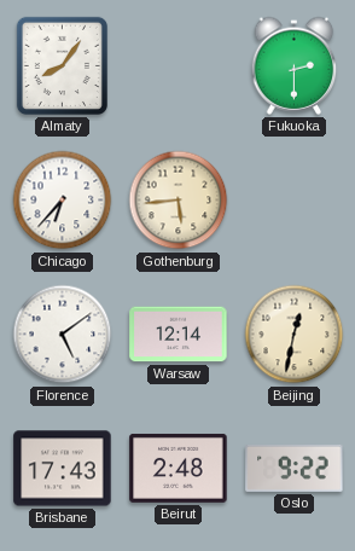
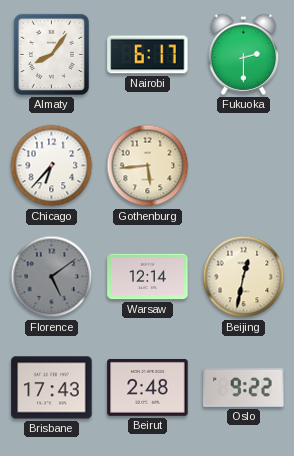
Nairobi: none -> 6:17
Florence dial: white -> grey
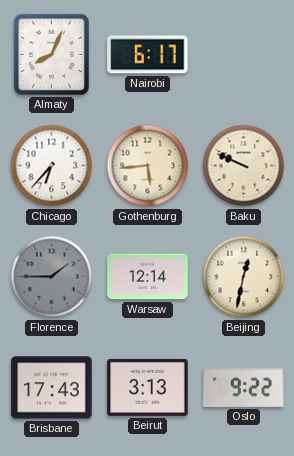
Almaty: 8:06 -> 8:04
Fukuoka: 2:30 -> none
Baku: none -> 9:49
Florence: 5:09 -> 1:45
Beirut: 2:48 -> 3:13
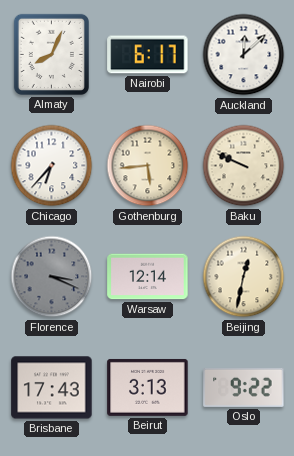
Auckland: none -> 12:08
Florence: 1:45 -> 3:19
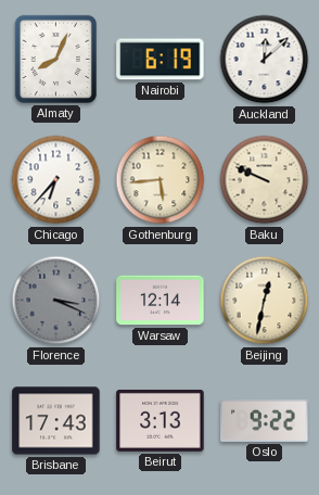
Nairobi: 6:17 -> 6:19
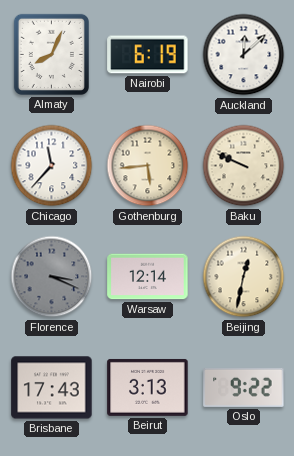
Chicago: 6:37 -> 11:37
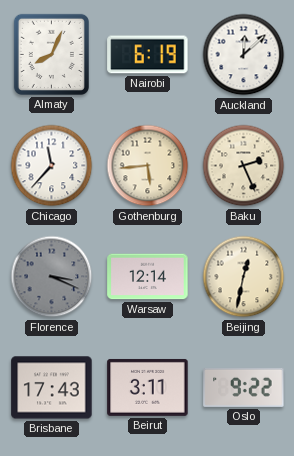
Baku: 9:49 -> 2:26
Beirut: 3:13 -> 3:11
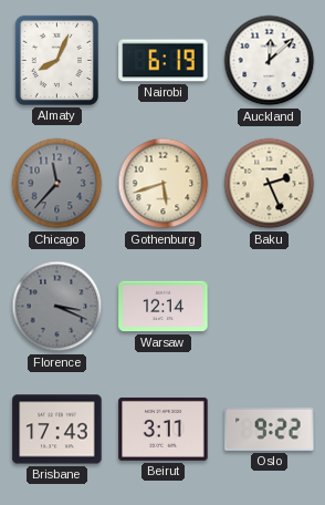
Chicago dial: white -> grey
Gothenburg: 5:44 -> 5:42
Beijing: 12:32 -> none
